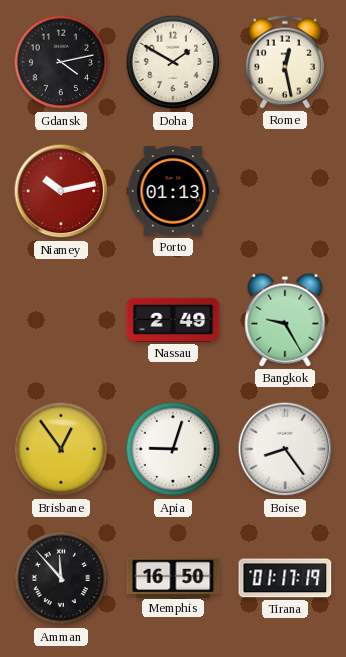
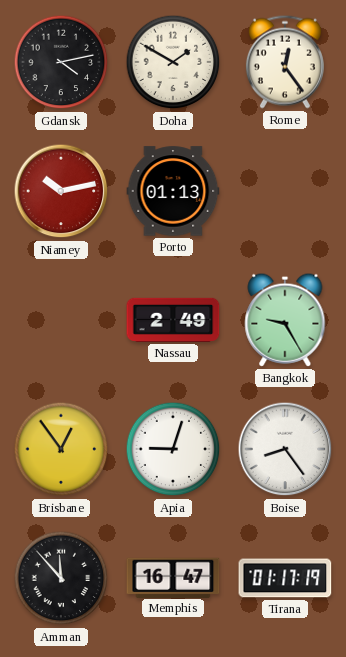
Rome: 12:28 -> 12:24
Memphis: 16:50 -> 16:47
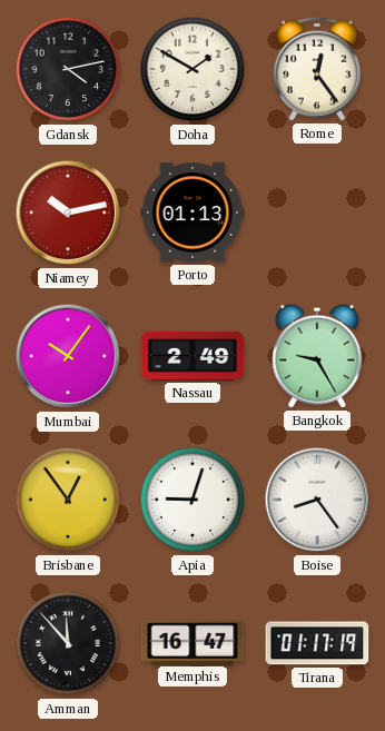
Mumbai: none -> 10:06
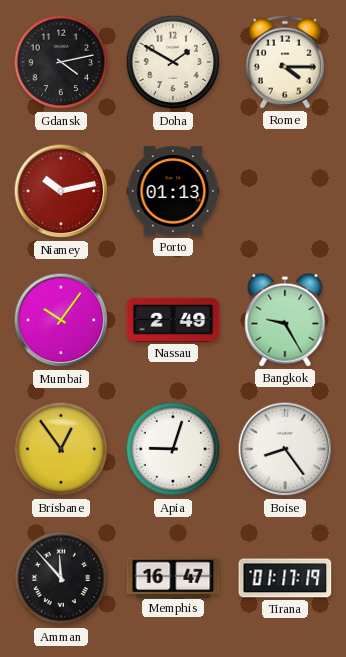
Rome: 12:24 -> 4:15
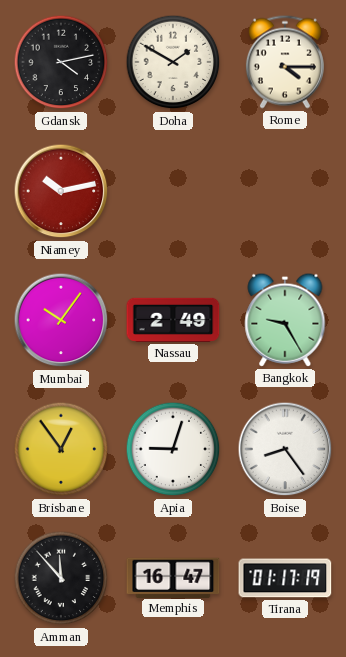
Porto: 01:13 -> none
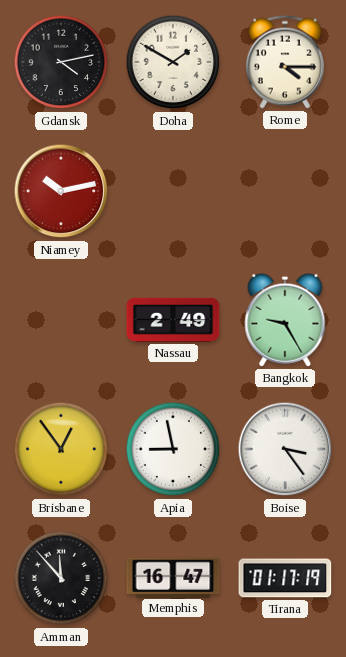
Mumbai: 10:06 -> none
Apia: 9:03 -> 8:58
Boise: 8:24 -> 3:24
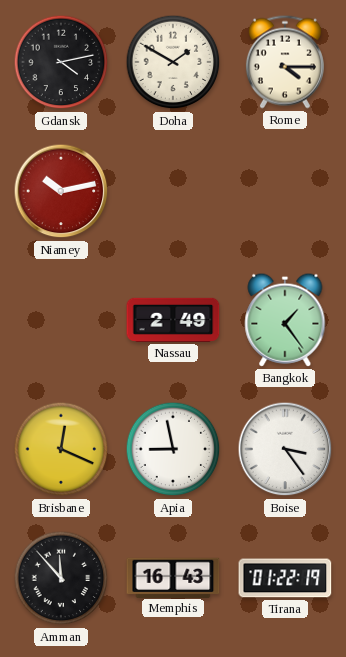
Bangkok: 9:25 -> 1:24
Brisbane: 12:54 -> 12:19
Memphis: 16:47 -> 16:43
Tirana: 01:17 -> 01:22
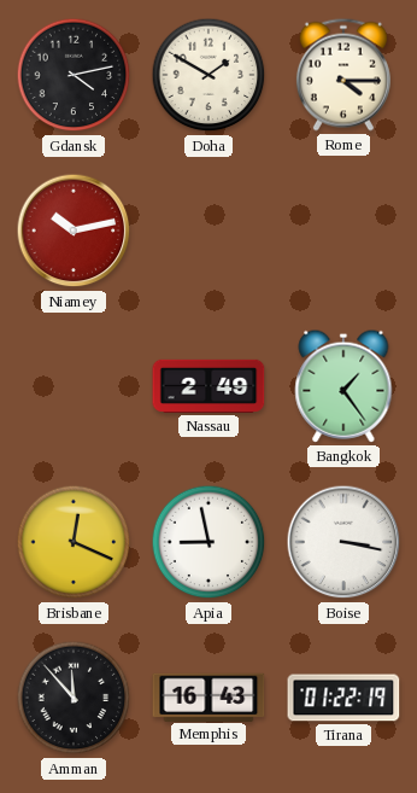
Boise: 3:24 -> 3:17
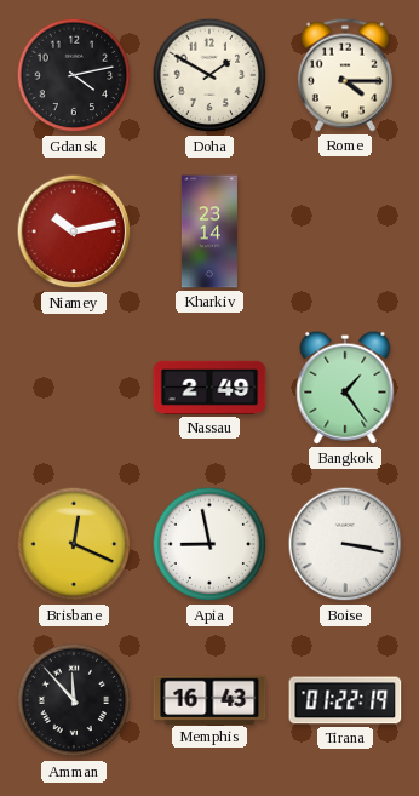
Kharkiv: none -> 23:14
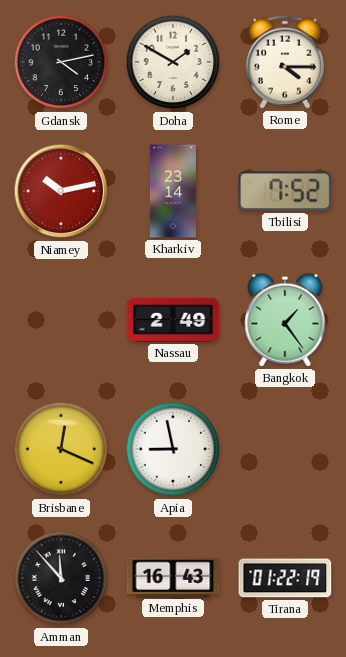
Tbilisi: none -> 7:52
Boise: 3:17 -> none
